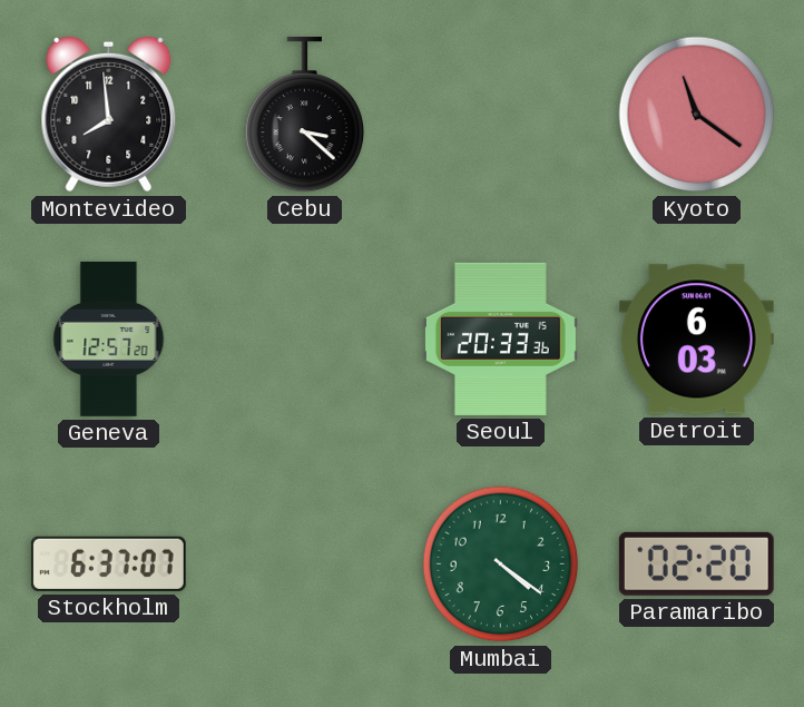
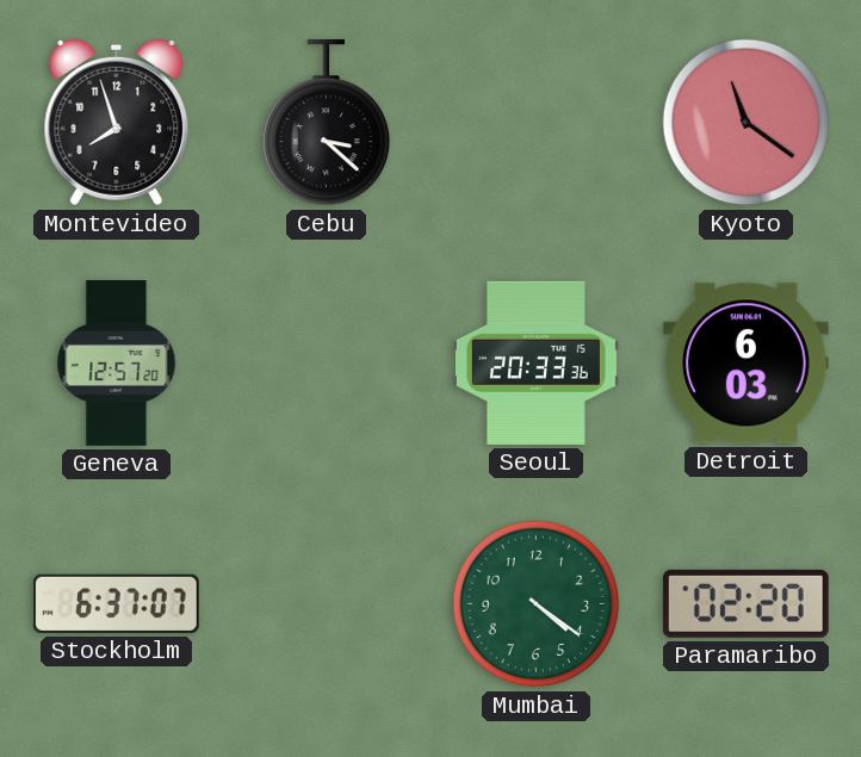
Montevideo: 7:59 -> 7:57
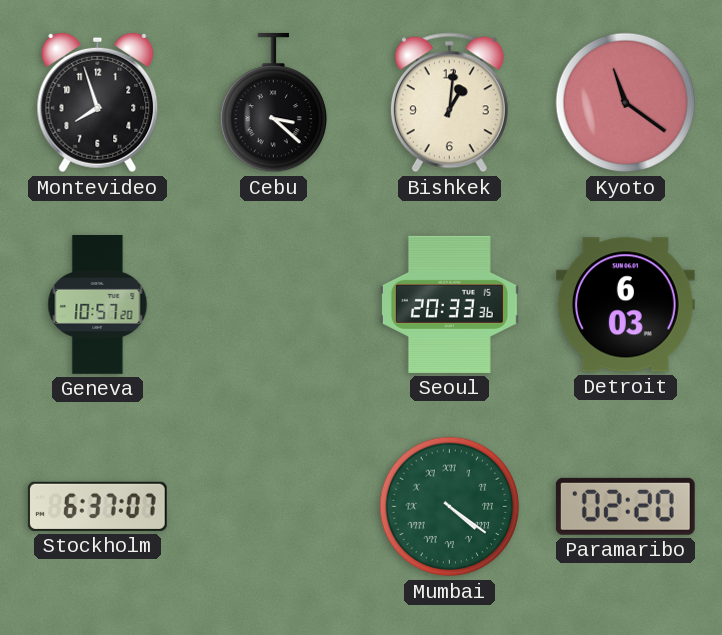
Bishkek: none -> 1:01
Geneva: 12:57 -> 10:57
Mumbai numerals: Arabic -> Roman
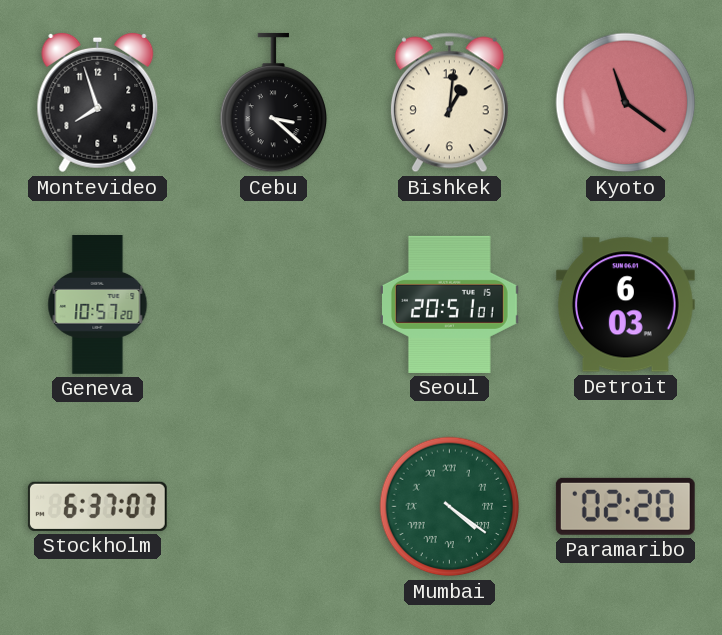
Seoul: 20:33 -> 20:51
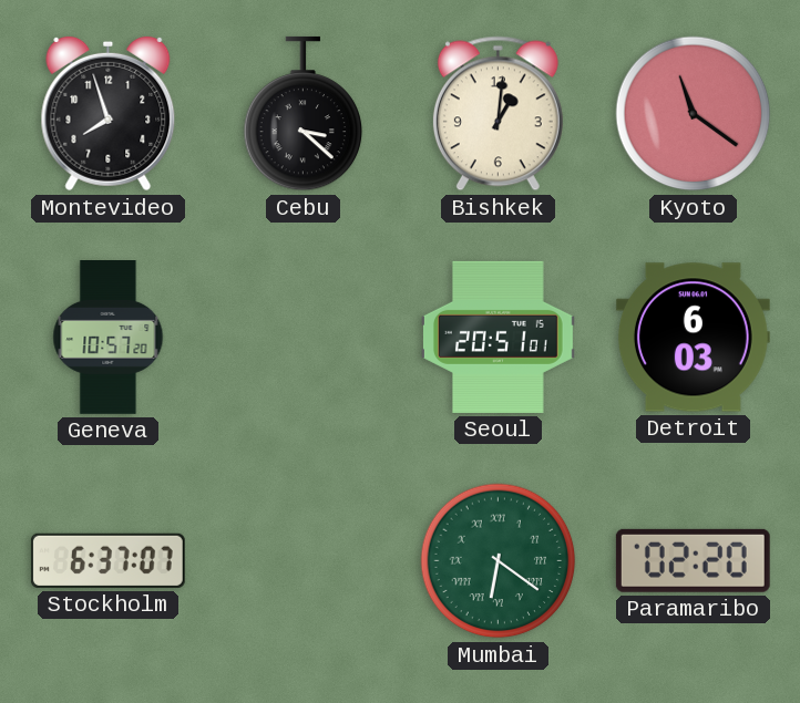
Mumbai: 4:21 -> 6:21
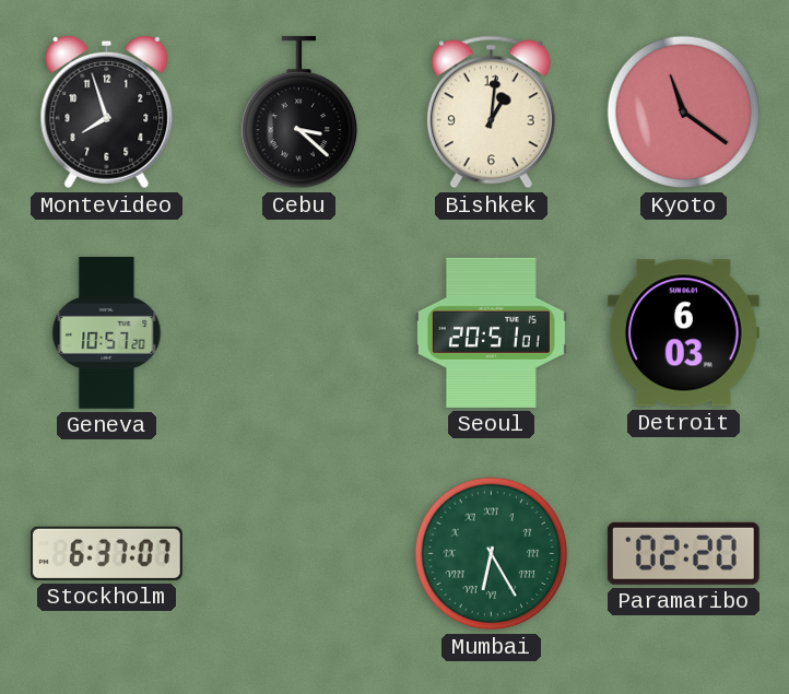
Mumbai: 6:21 -> 6:25
